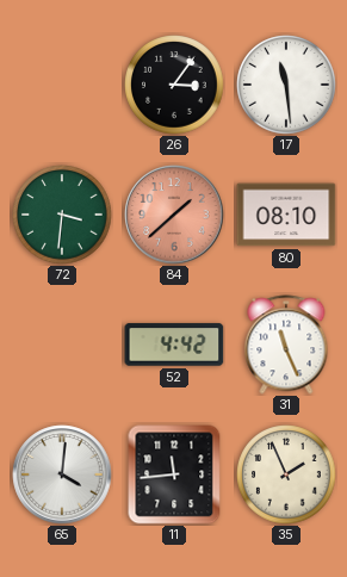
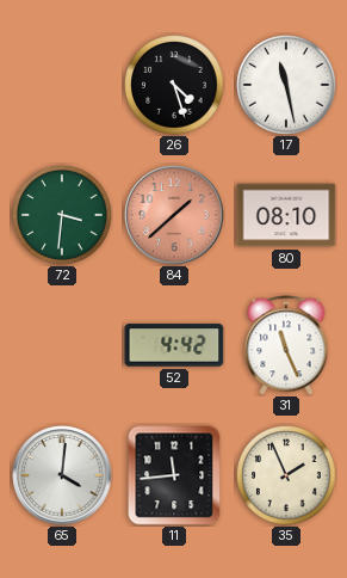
26: 3:06 -> 4:27
17: 11:29 -> 11:28
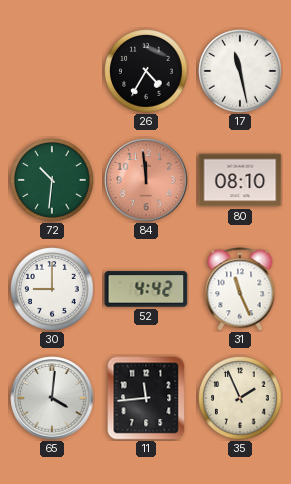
26: 4:27 -> 4:35
72: 3:31 -> 10:31
84: 1:38 -> 11:59
30: none -> 9:00
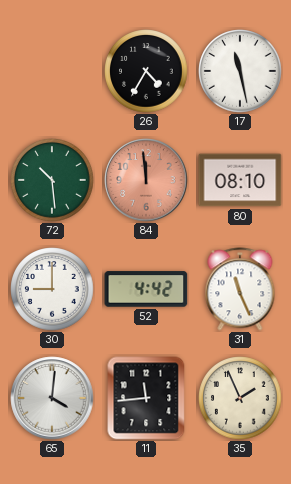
72: 10:31 -> 10:29
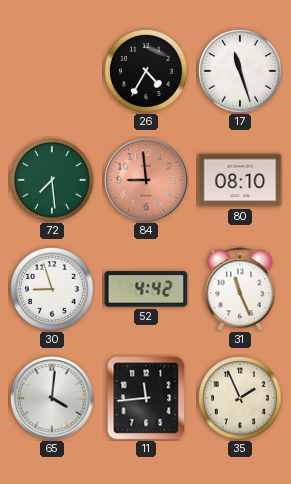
17: 11:28 -> 11:27
72: 10:29 -> 7:29
84: 11:59 -> 8:59
30: 9:00 -> 8:57
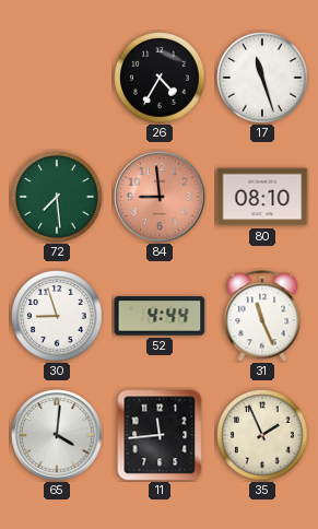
52: 4:42 -> 4:44
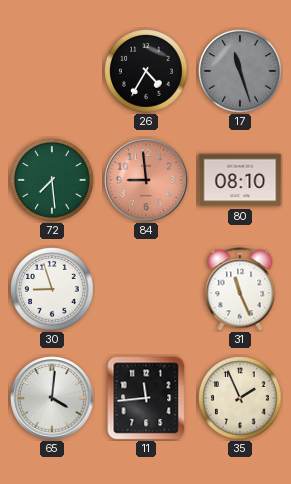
17 dial: white -> grey
52: 4:44 -> none
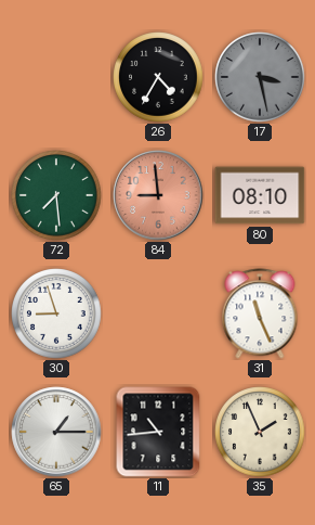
17: 11:27 -> 3:28
65: 4:01 -> 1:15
11: 11:44 -> 10:44
